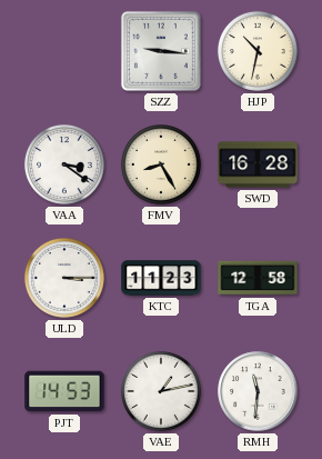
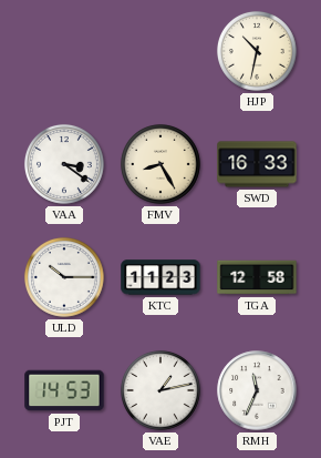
SZZ: 9:16 -> none
SWD: 16:28 -> 16:33
ULD: 3:15 -> 10:15
RMH: 11:31 -> 11:34
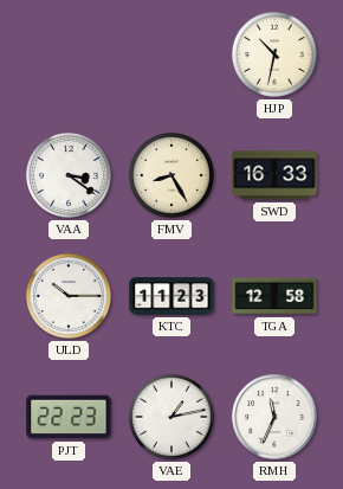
PJT: 14:53 -> 22:23
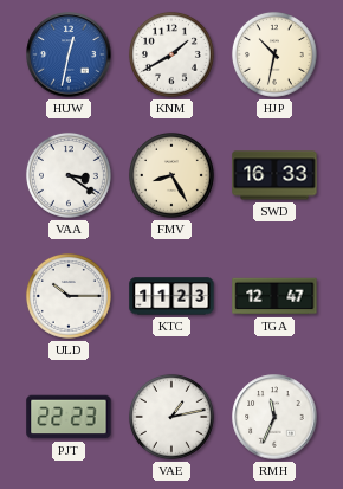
HUW: none -> 12:32
KNM: none -> 1:40
TGA: 12:58 -> 12:47
